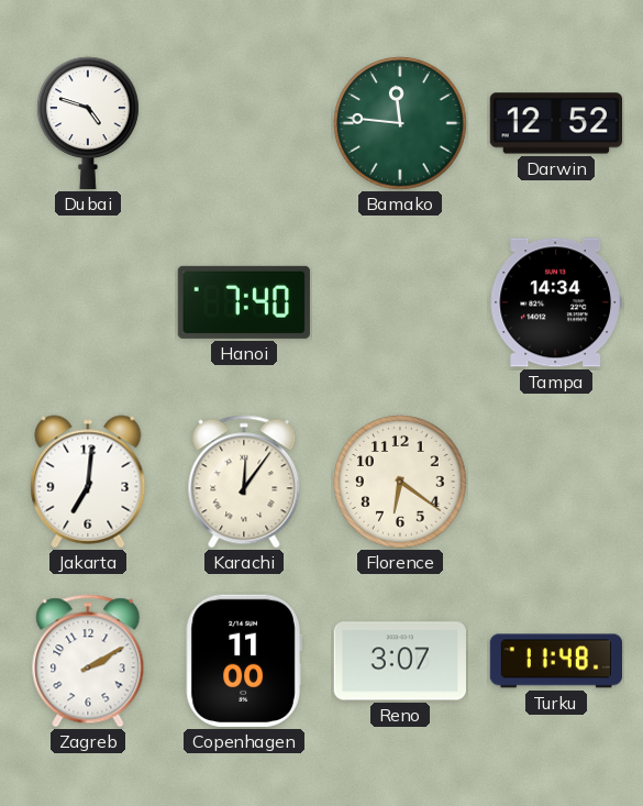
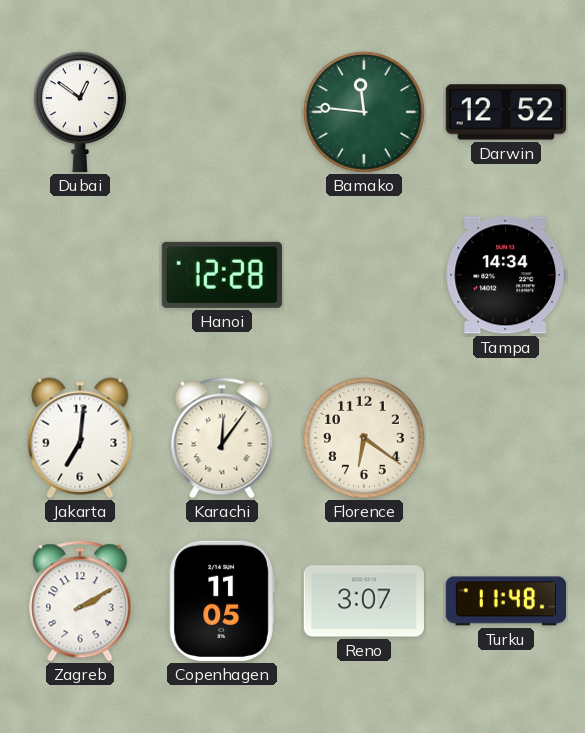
Dubai: 4:48 -> 12:51
Hanoi: 7:40 -> 12:28
Copenhagen: 11:00 -> 11:05
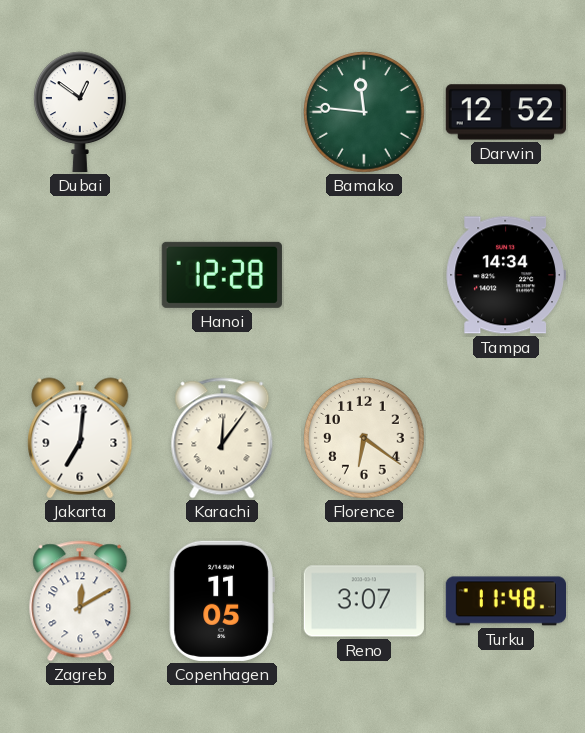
Zagreb: 2:10 -> 12:10
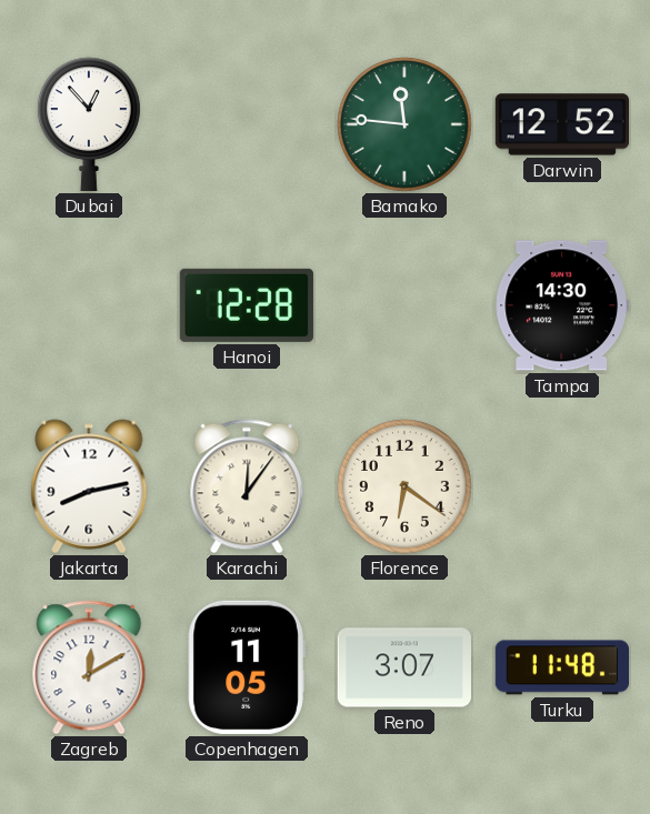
Dubai: 12:51 -> 12:53
Tampa: 14:34 -> 14:30
Jakarta: 7:01 -> 8:13
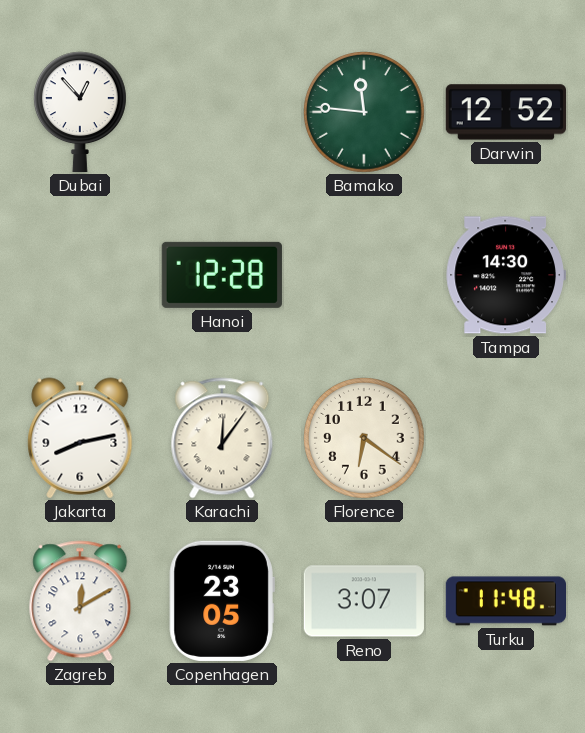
Copenhagen: 11:05 -> 23:05
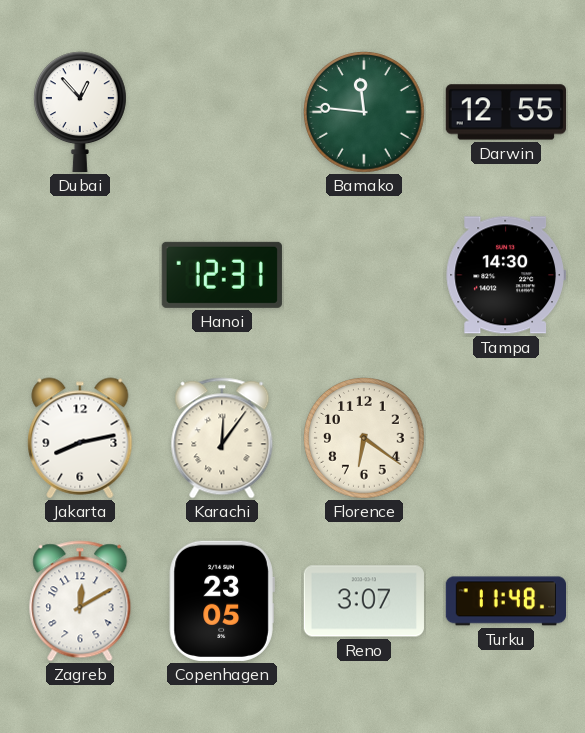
Darwin: 12:52 -> 12:55
Hanoi: 12:28 -> 12:31
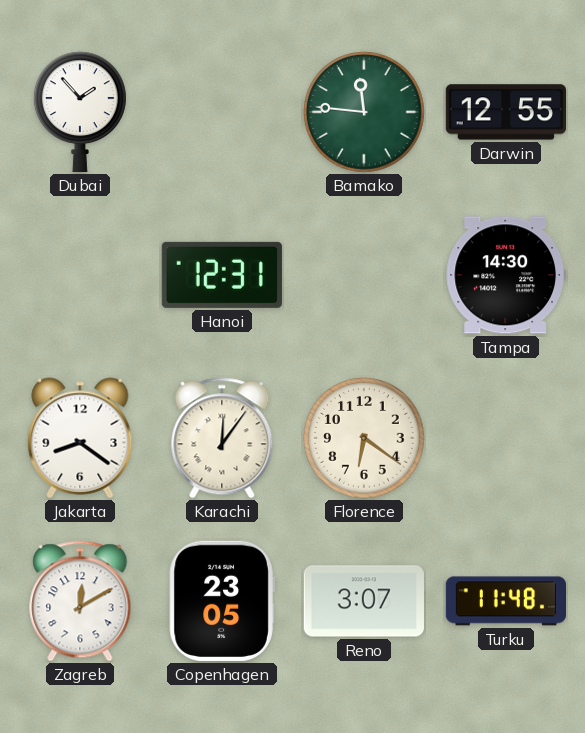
Dubai: 12:53 -> 1:53
Jakarta: 8:13 -> 8:21
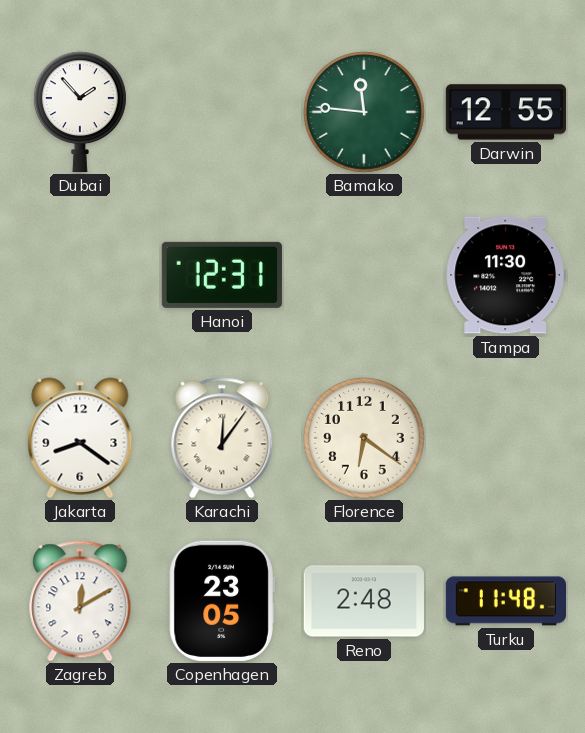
Tampa: 14:30 -> 11:30
Reno: 3:07 -> 2:48
